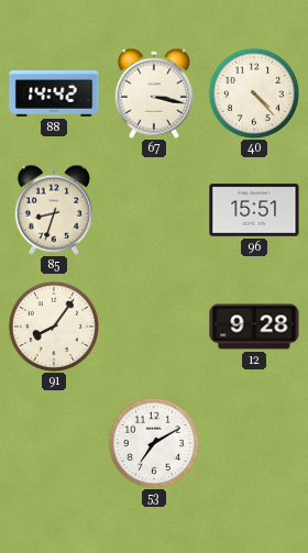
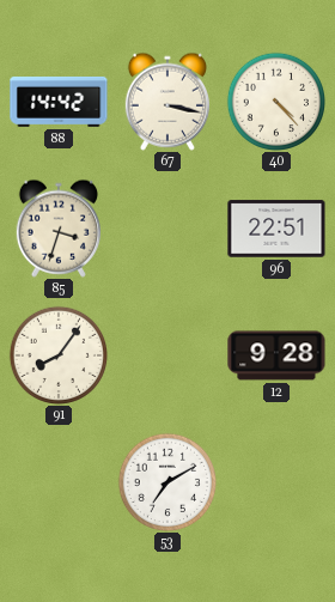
85: 8:33 -> 3:33
96: 15:51 -> 22:51
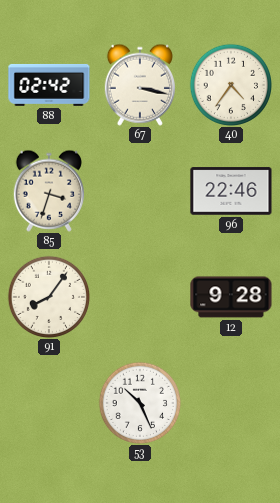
88: 14:42 -> 02:42
40: 4:23 -> 4:36
96: 22:51 -> 22:46
53: 7:10 -> 10:26
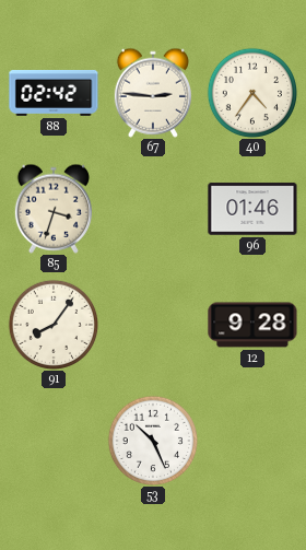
67: 3:17 -> 2:46
96: 22:46 -> 01:46
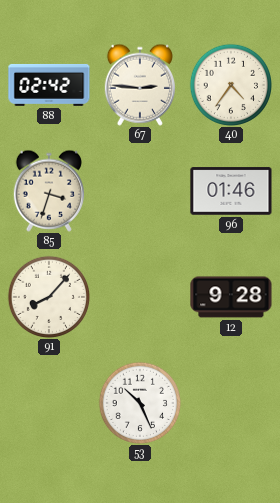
91: 8:06 -> 8:07
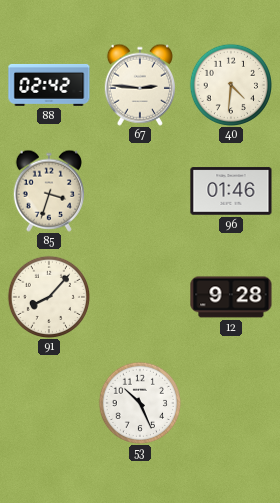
40: 4:36 -> 4:31
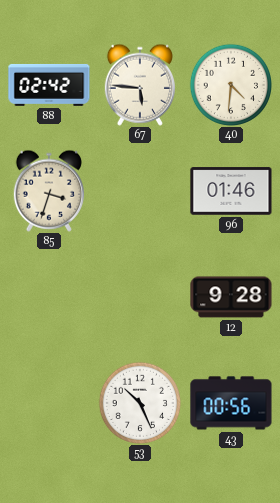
67: 2:46 -> 5:46
91: 8:07 -> none
43: none -> 00:56
